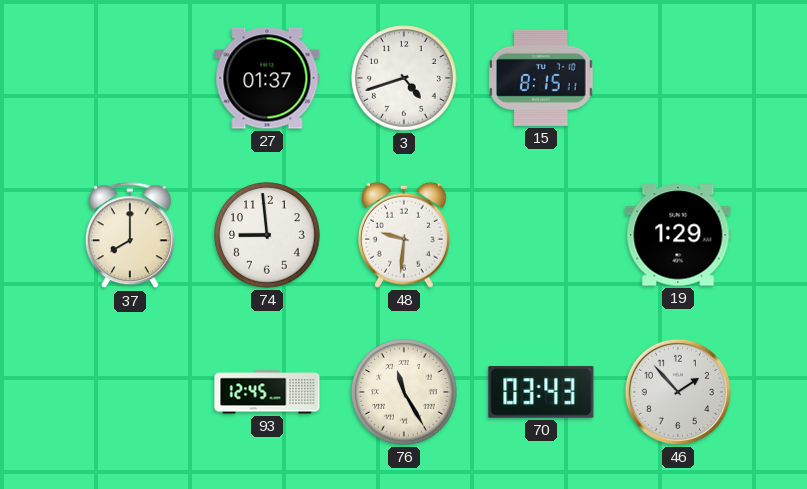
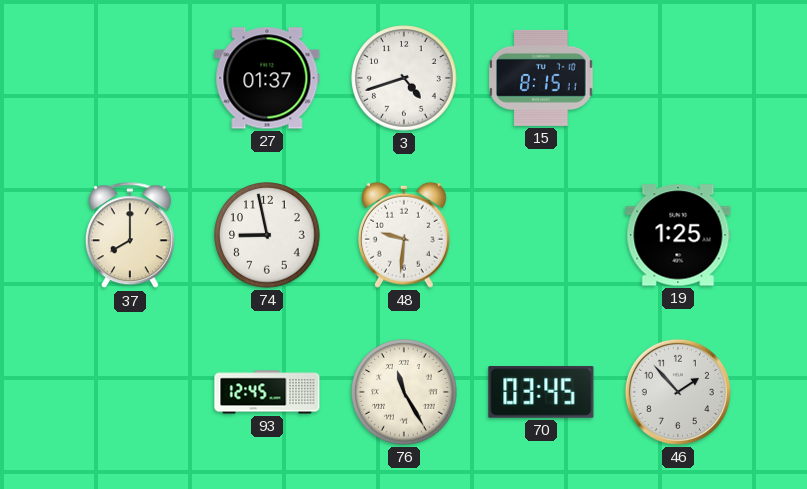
74: 8:59 -> 8:58
19: 1:29 -> 1:25
70: 03:43 -> 03:45
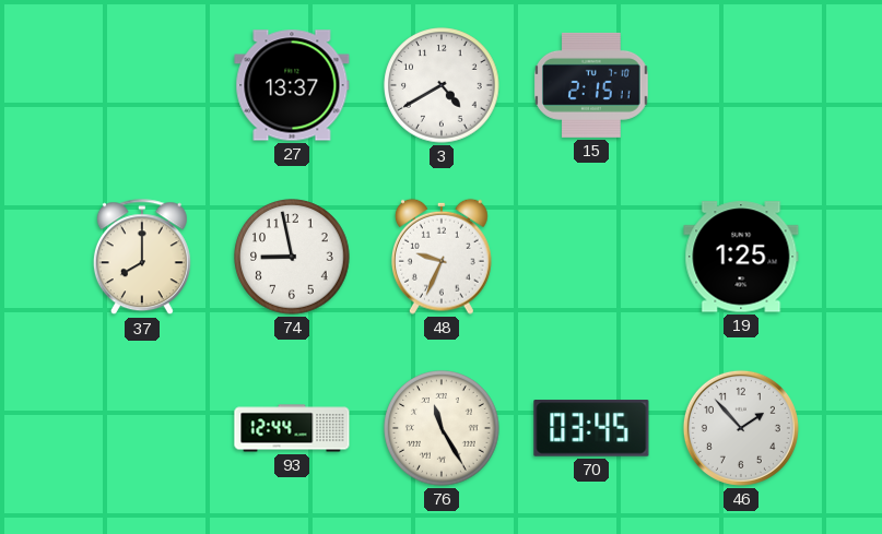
27: 01:37 -> 13:37
3: 4:42 -> 4:40
15: 8:15 -> 2:15
48: 9:31 -> 9:34
93: 12:45 -> 12:44
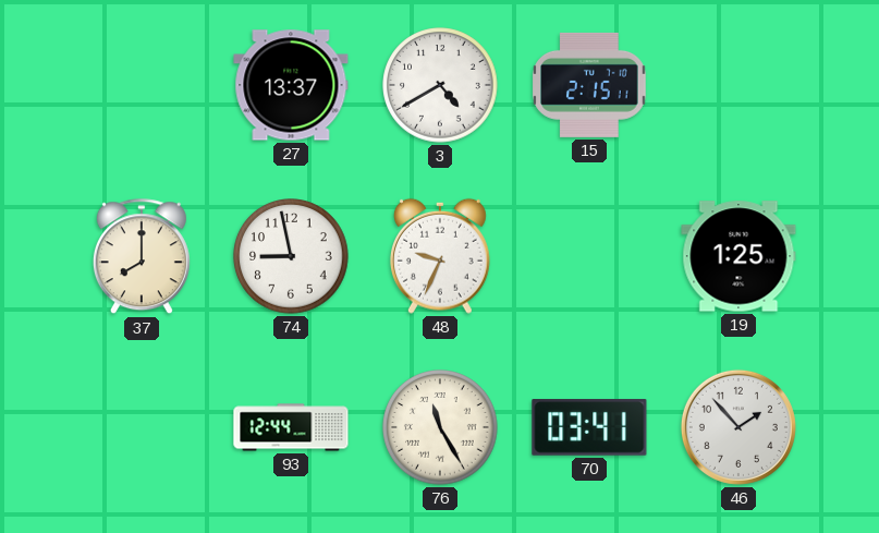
70: 03:45 -> 03:41
